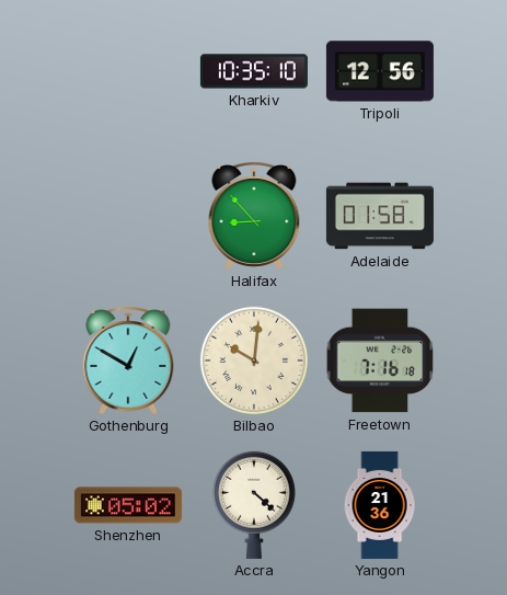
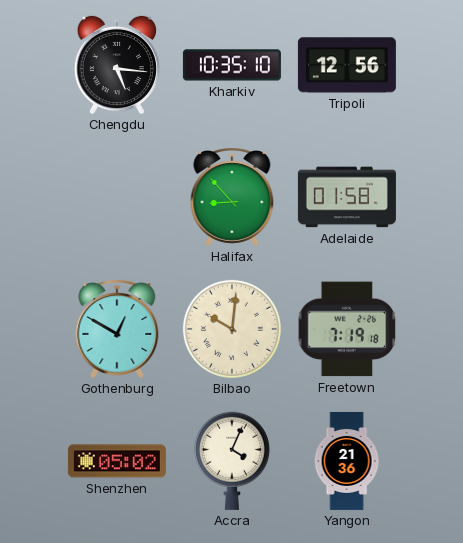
Chengdu: none -> 5:16
Freetown: 7:16 -> 7:19
Accra: 4:22 -> 4:04
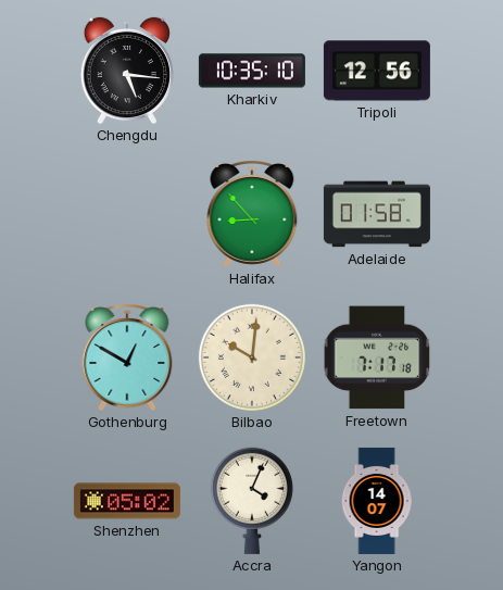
Freetown: 7:19 -> 7:17
Yangon: 21:36 -> 14:07
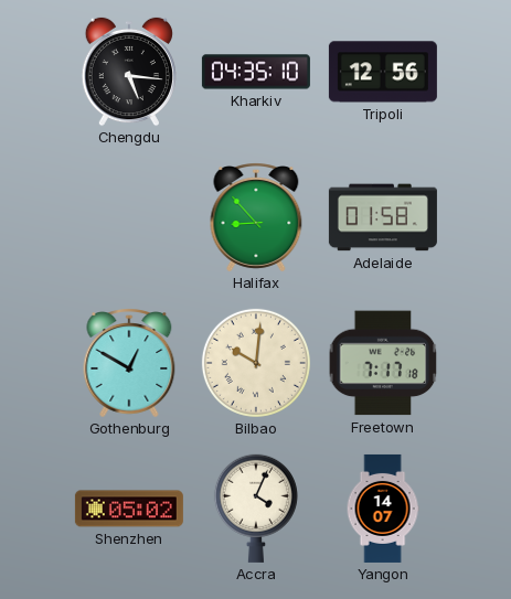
Kharkiv: 10:35 -> 04:35
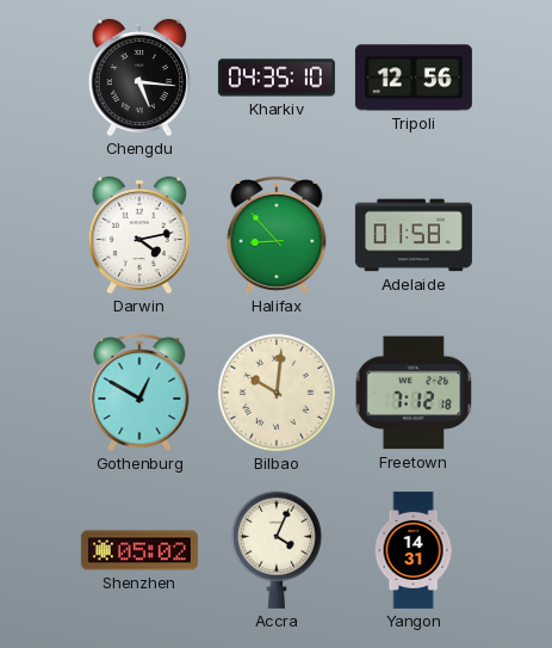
Darwin: none -> 4:13
Freetown: 7:17 -> 7:12
Yangon: 14:07 -> 14:31
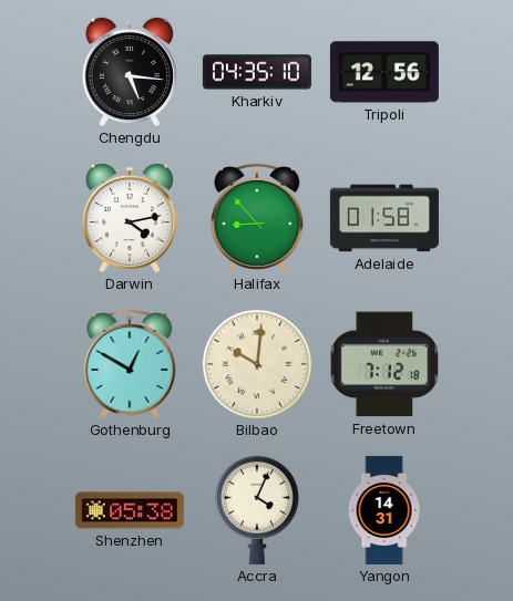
Shenzhen: 05:02 -> 05:38
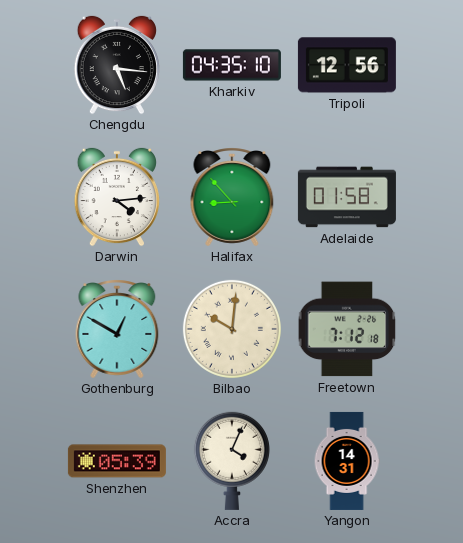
Darwin: 4:13 -> 4:14
Shenzhen: 05:38 -> 05:39
